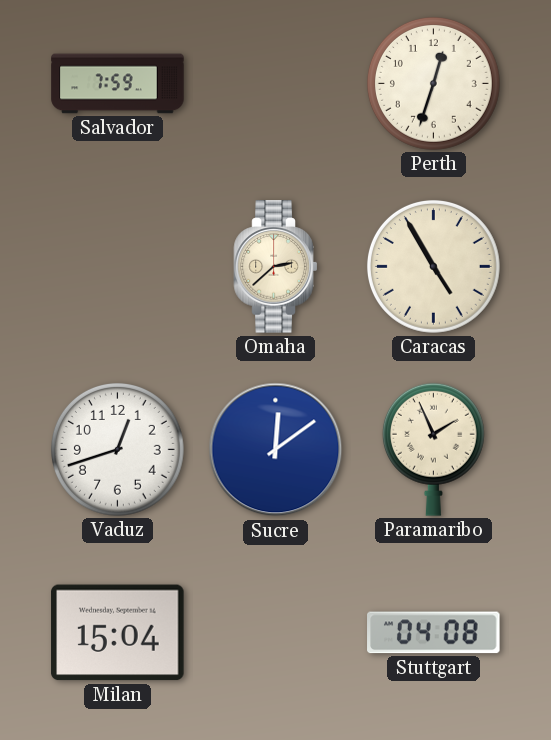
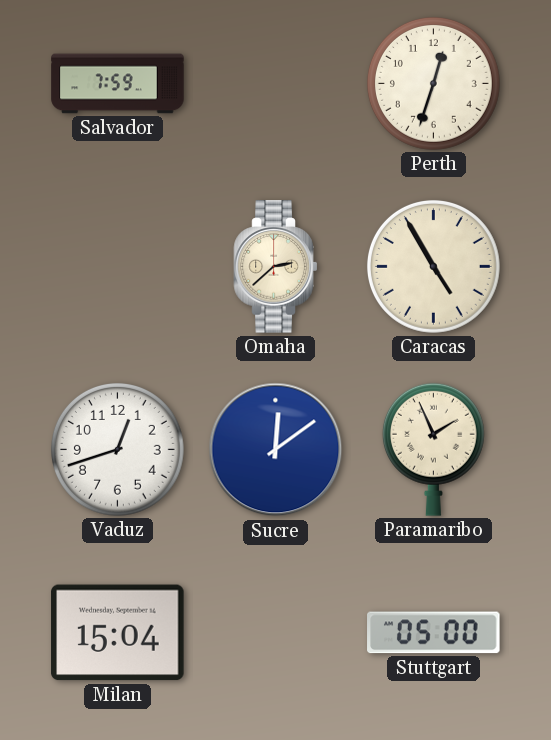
Stuttgart: 04:08 -> 05:00
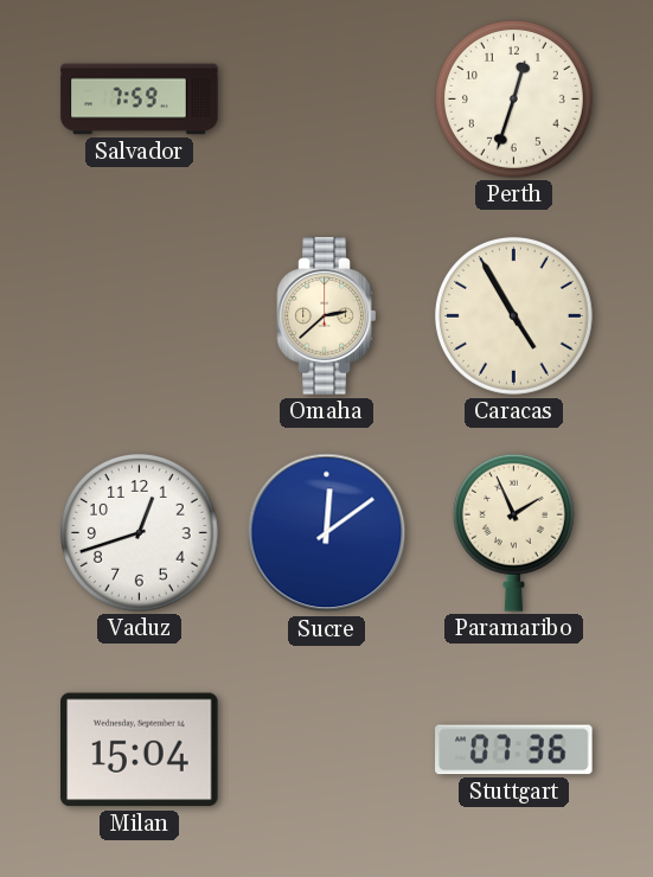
Stuttgart: 05:00 -> 07:36
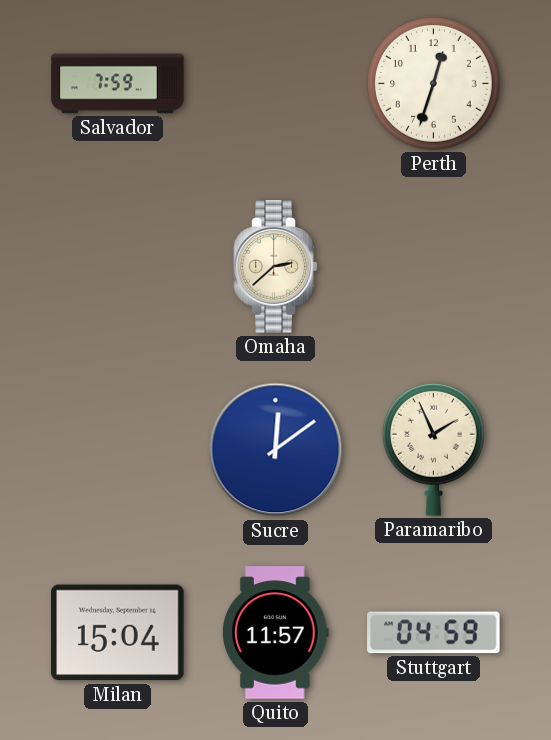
Caracas: 4:55 -> none
Vaduz: 12:42 -> none
Quito: none -> 11:57
Stuttgart: 07:36 -> 04:59
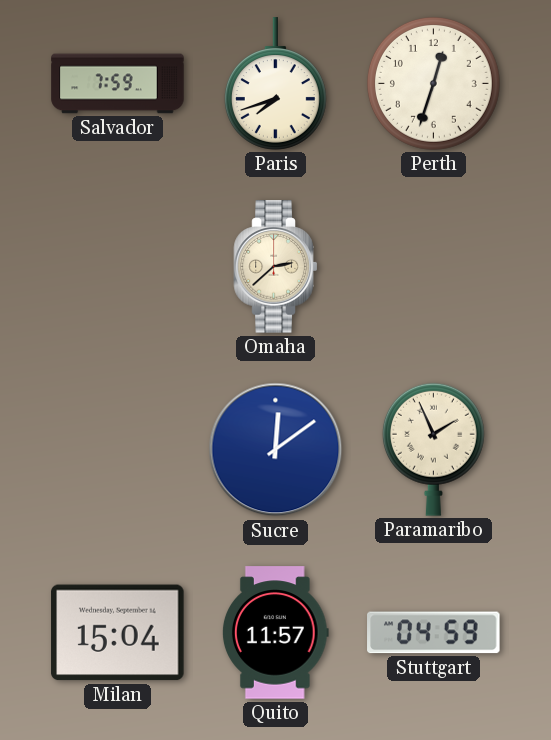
Paris: none -> 7:42
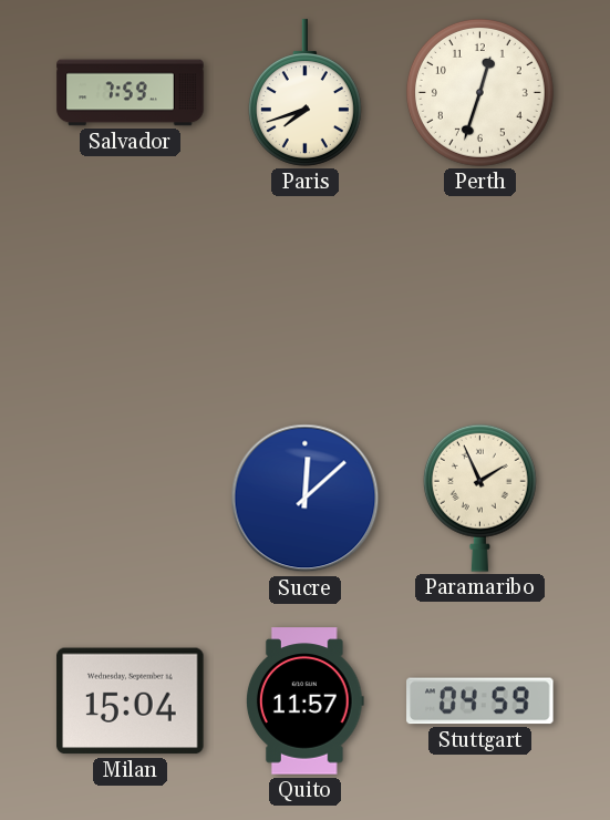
Omaha: 2:38 -> none
Sucre: 12:09 -> 12:08
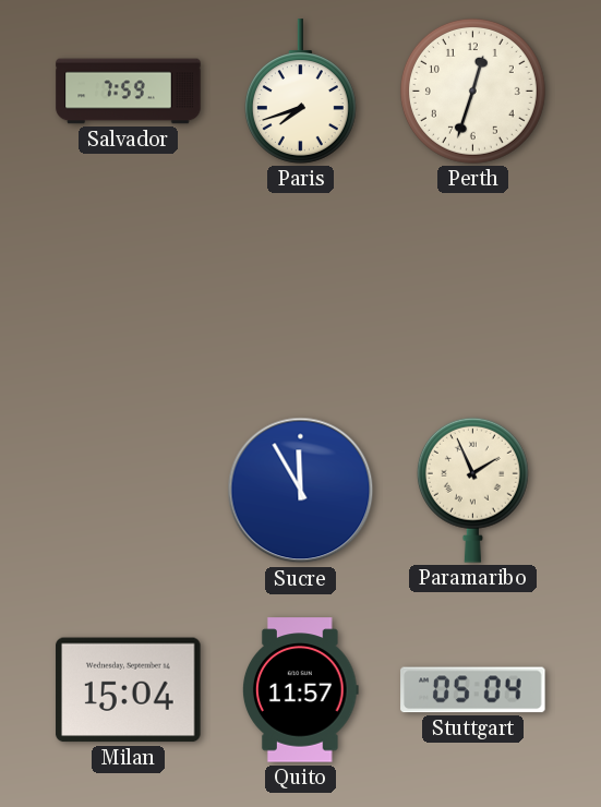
Sucre: 12:08 -> 11:55
Stuttgart: 04:59 -> 05:04
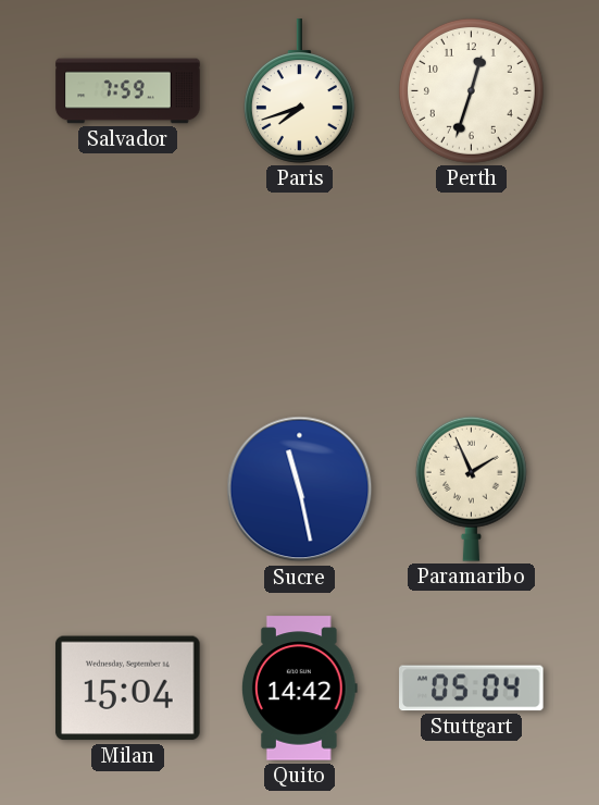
Sucre: 11:55 -> 11:28
Quito: 11:57 -> 14:42
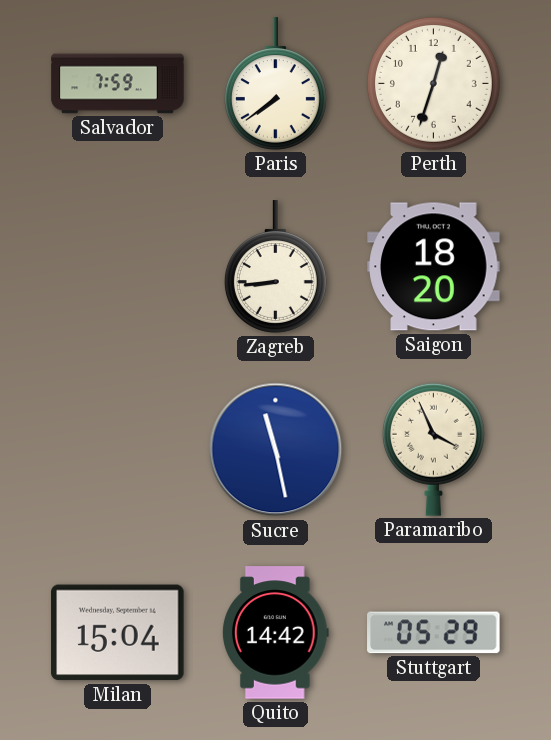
Paris: 7:42 -> 7:39
Zagreb: none -> 8:44
Saigon: none -> 18:20
Paramaribo: 1:56 -> 3:56
Stuttgart: 05:04 -> 05:29
